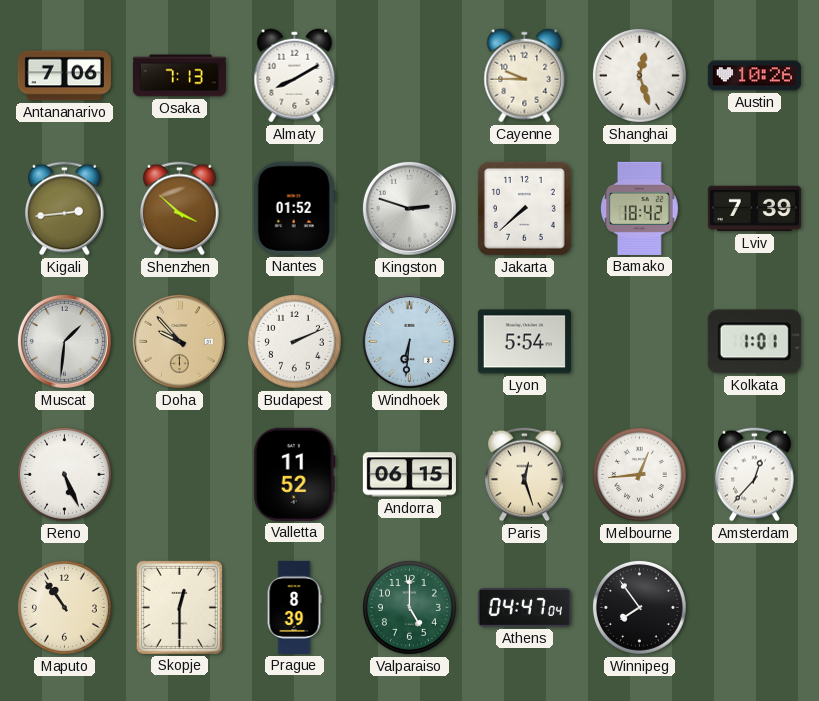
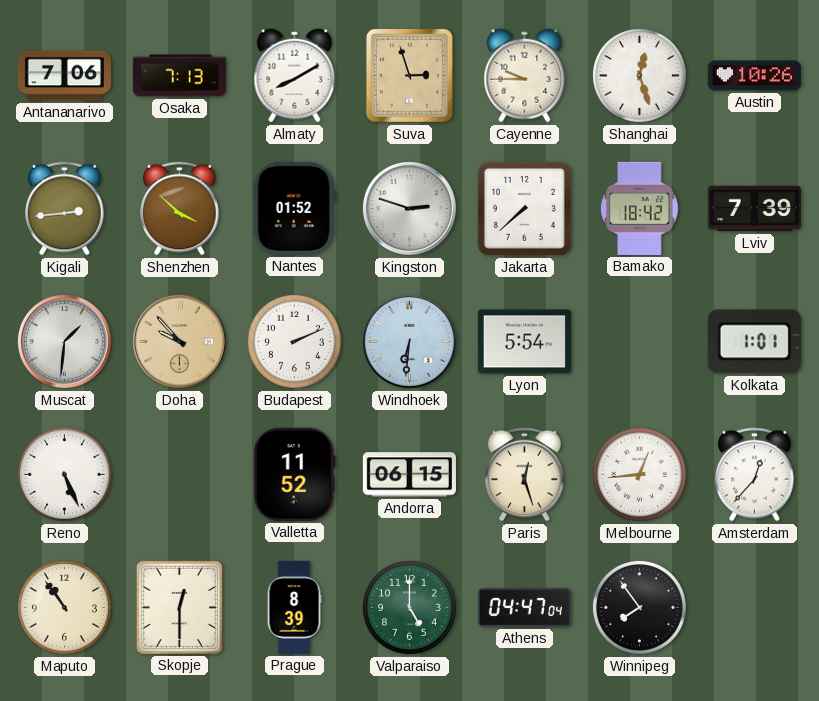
Suva: none -> 2:57
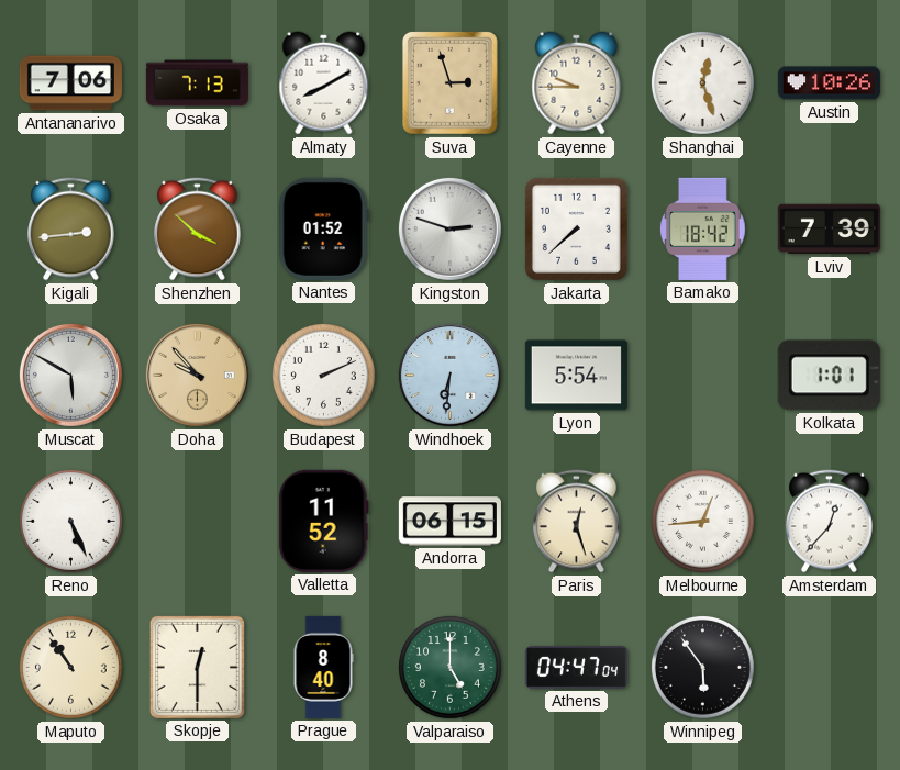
Muscat: 1:31 -> 5:50
Prague: 8:39 -> 8:40
Winnipeg: 7:54 -> 5:54
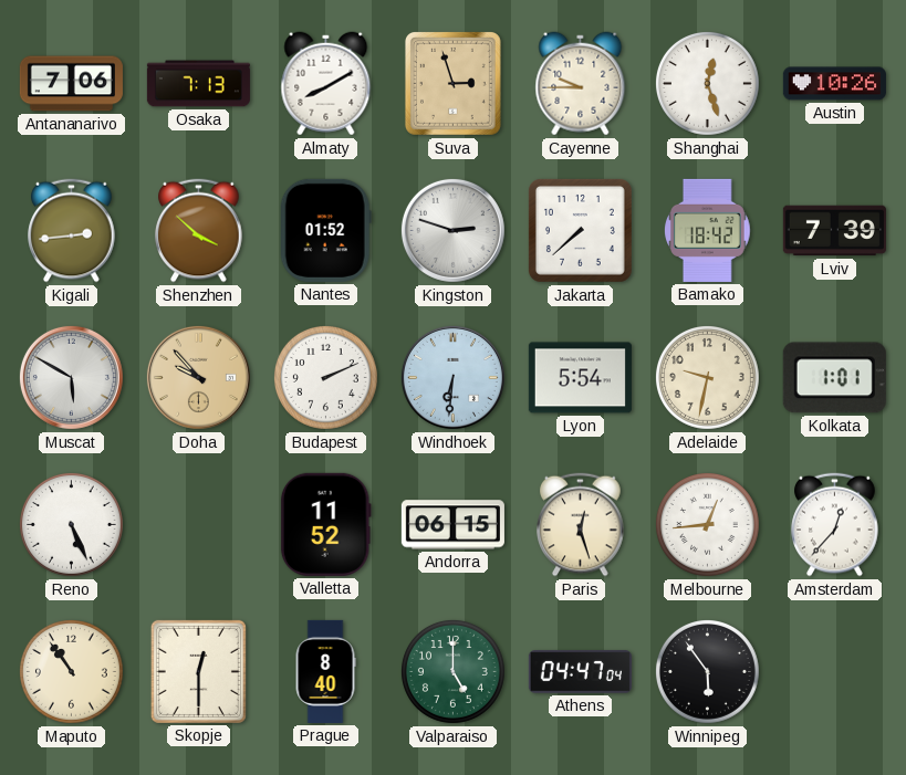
Adelaide: none -> 9:32
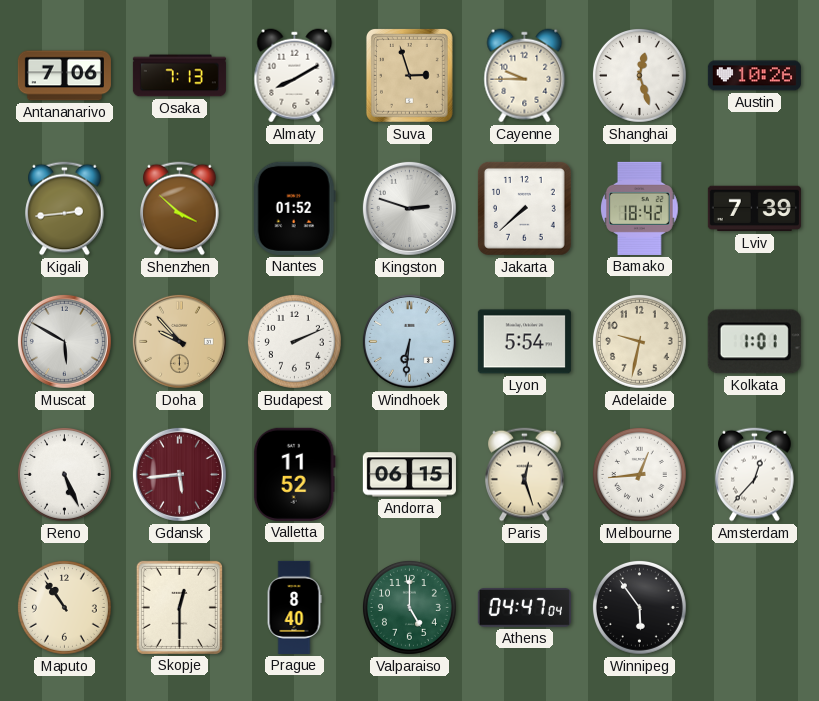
Gdansk: none -> 5:44
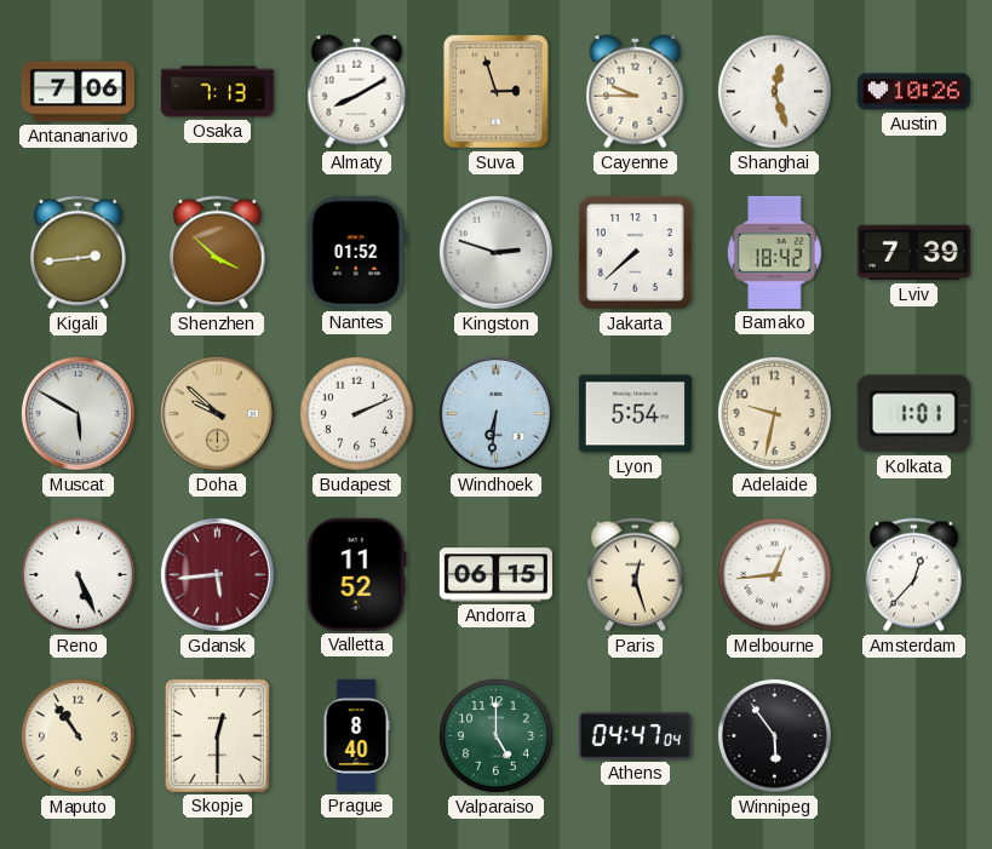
Doha: 9:53 -> 9:52
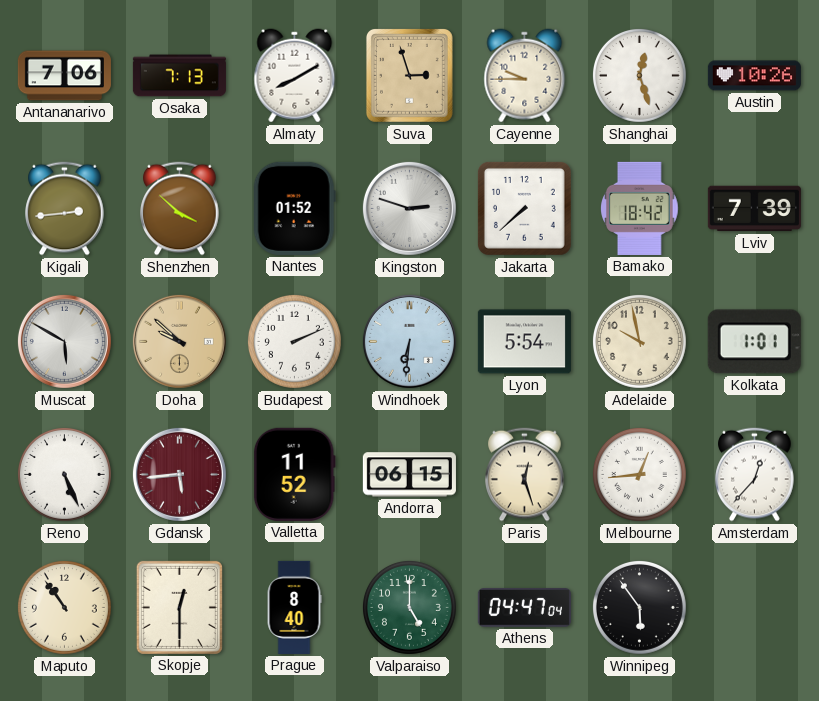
Adelaide: 9:32 -> 9:58
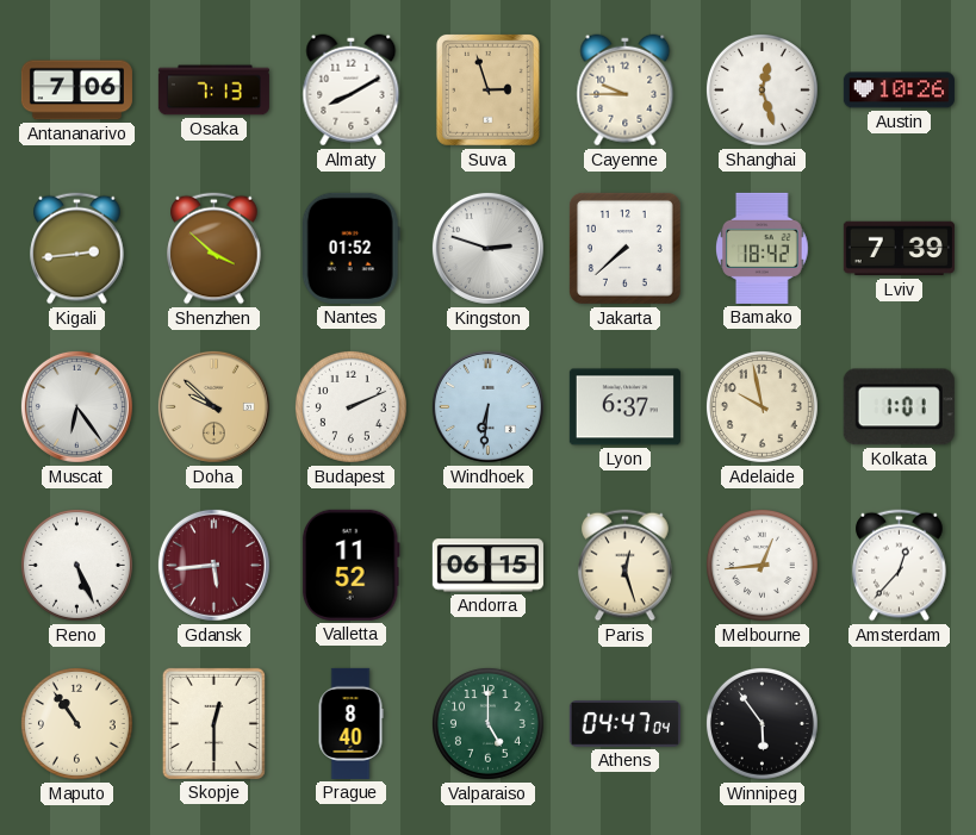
Muscat: 5:50 -> 6:24
Lyon: 5:54 -> 6:37
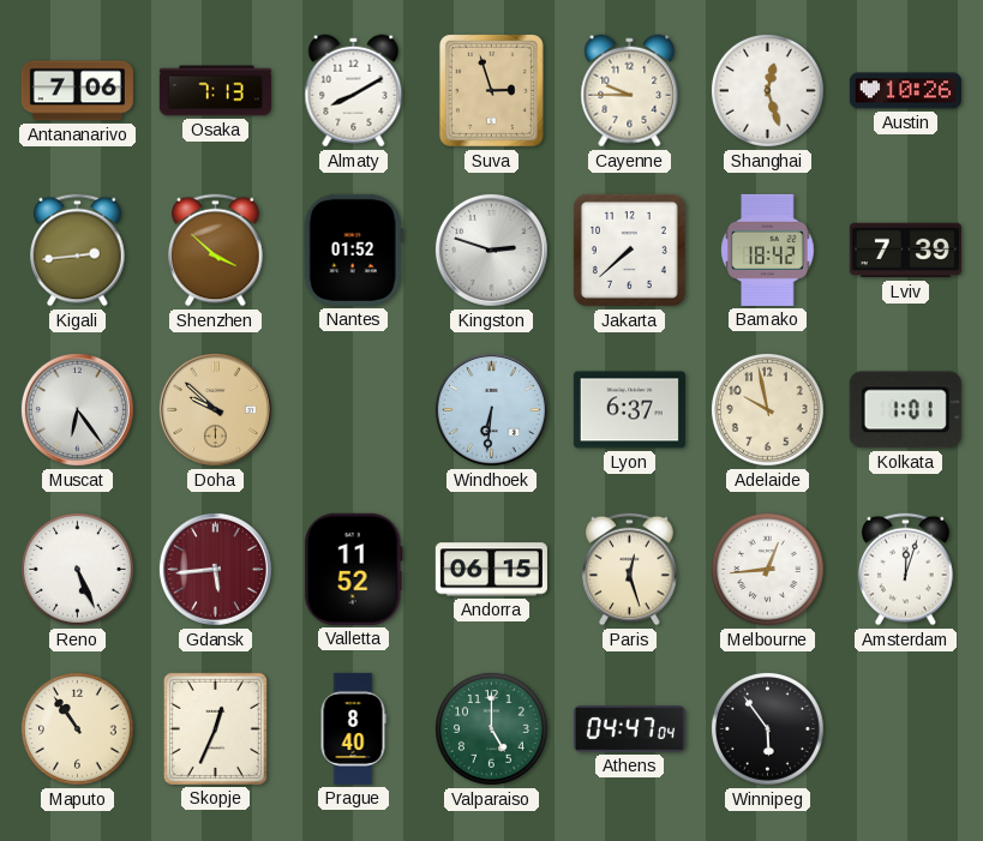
Budapest: 2:11 -> none
Amsterdam: 12:37 -> 12:03
Skopje: 12:30 -> 12:34
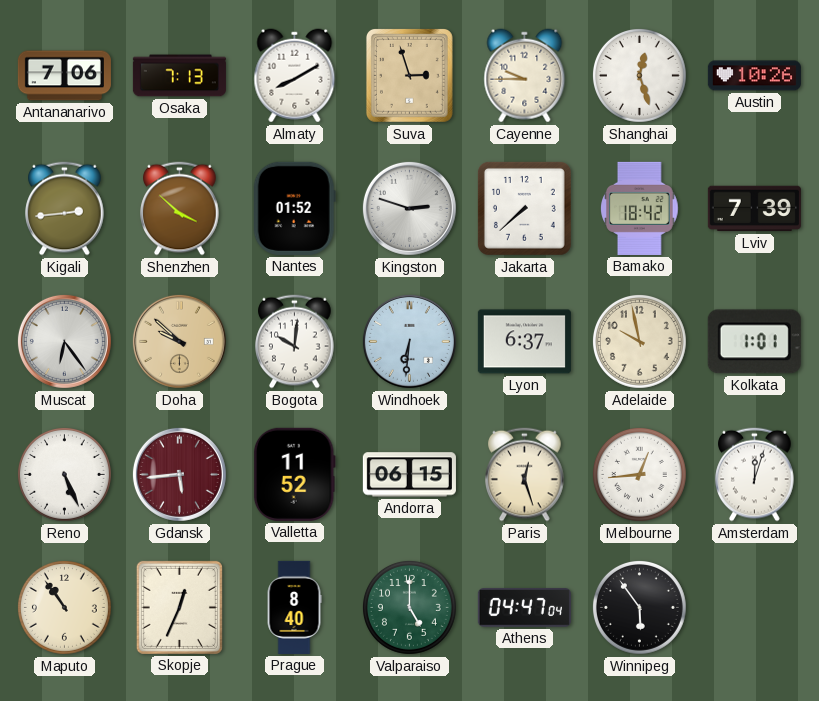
Bogota: none -> 10:01
